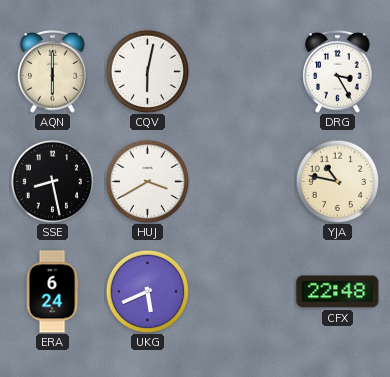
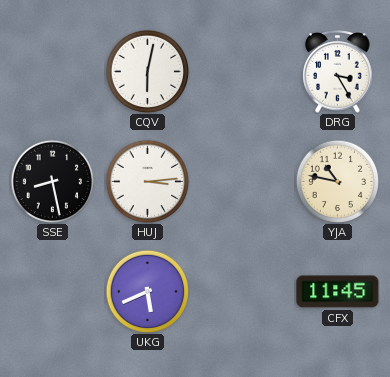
AQN: 6:00 -> none
HUJ: 3:40 -> 3:14
ERA: 6:24 -> none
CFX: 22:48 -> 11:45
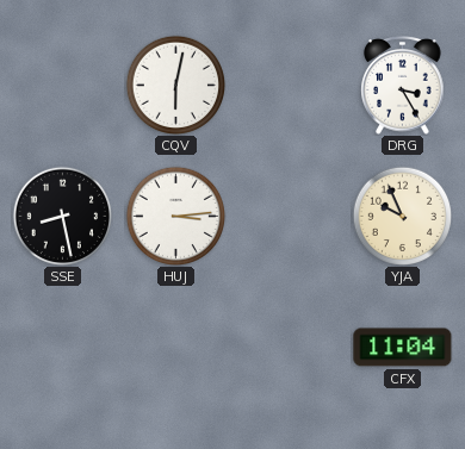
YJA: 10:47 -> 9:56
UKG: 5:41 -> none
CFX: 11:45 -> 11:04
